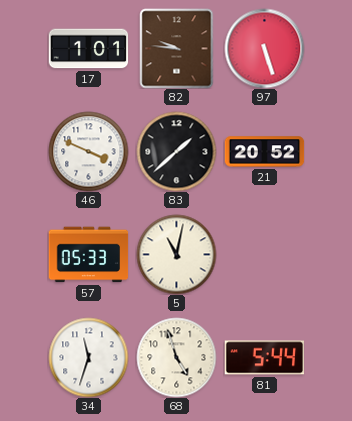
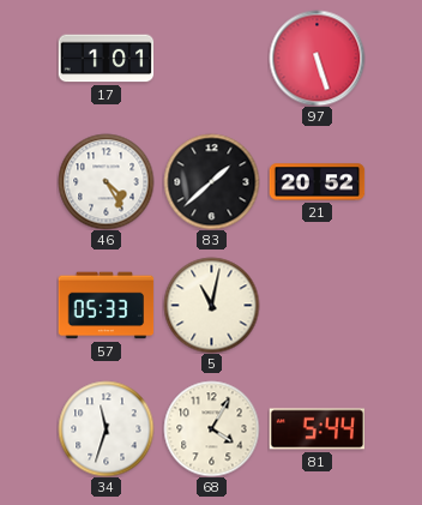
82: 9:46 -> none
46: 3:49 -> 4:25
68: 4:57 -> 4:05
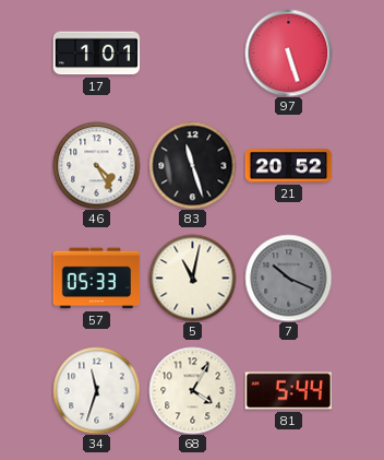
83: 1:38 -> 11:27
7: none -> 10:19
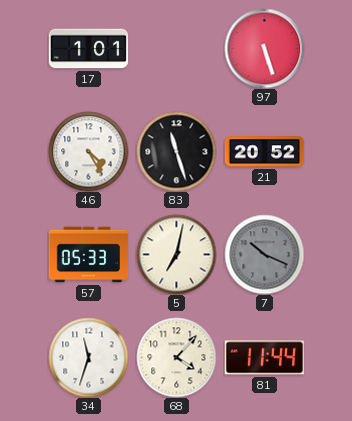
5: 11:02 -> 7:02
68: 4:05 -> 4:07
81: 5:44 -> 11:44
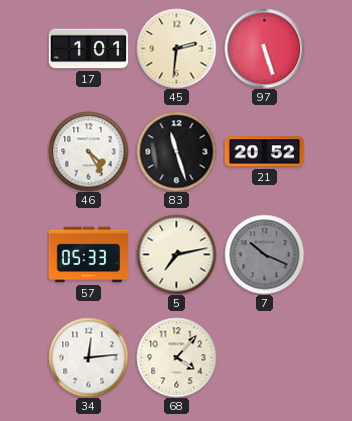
45: none -> 2:31
5: 7:02 -> 7:13
34: 11:33 -> 12:14
81: 11:44 -> none
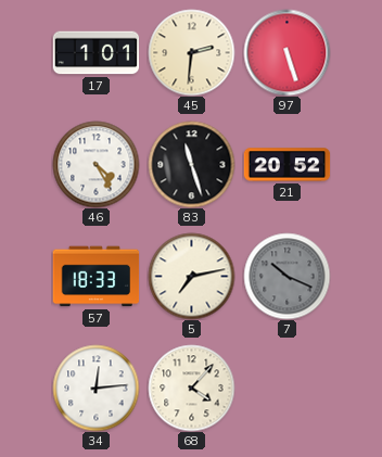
57: 05:33 -> 18:33
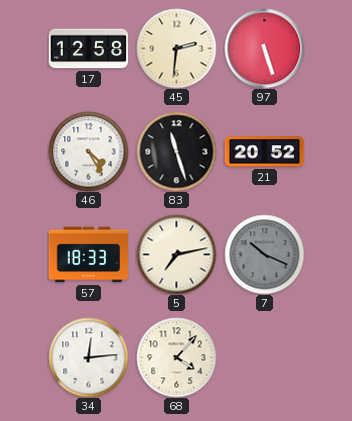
17: 1:01 -> 12:58
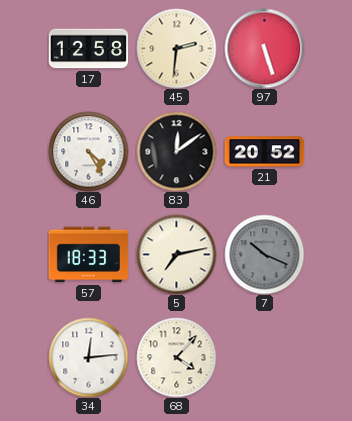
83: 11:27 -> 12:09
